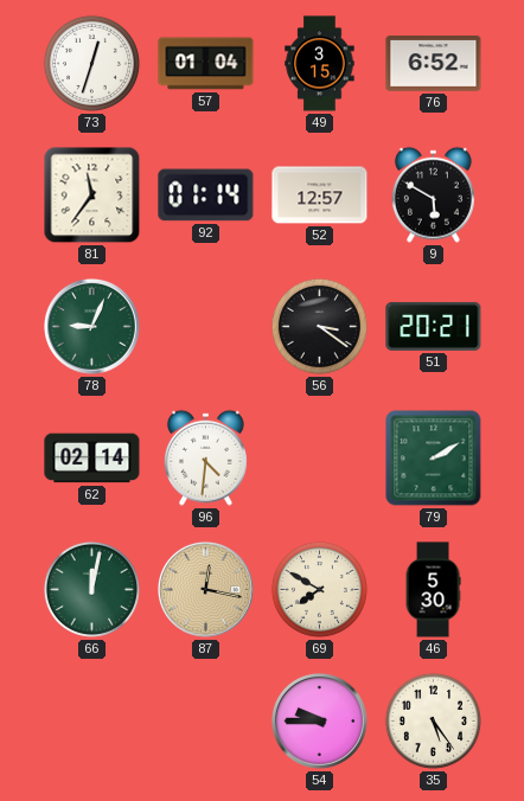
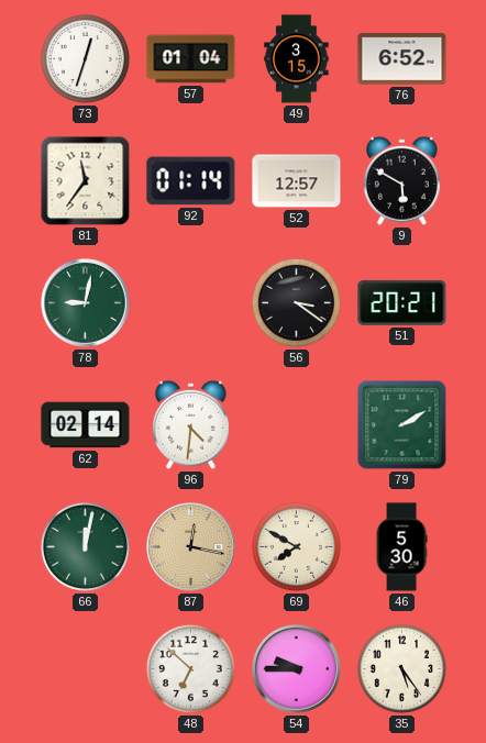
78: 9:04 -> 9:02
48: none -> 6:52
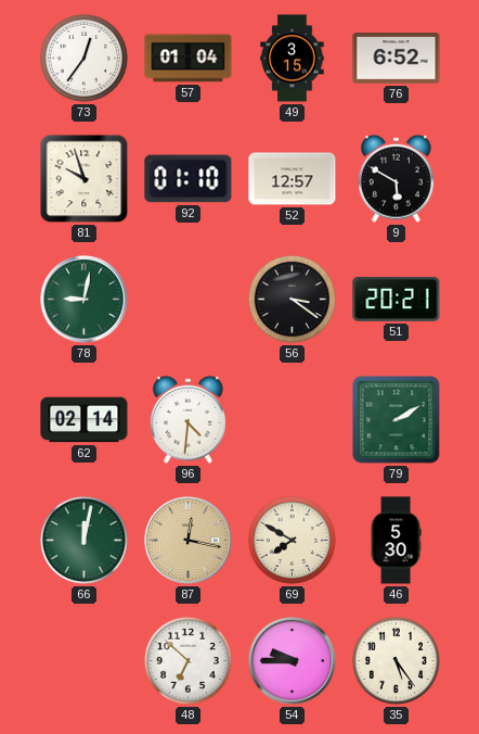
73: 12:33 -> 12:36
81: 11:36 -> 9:57
92: 01:14 -> 01:10
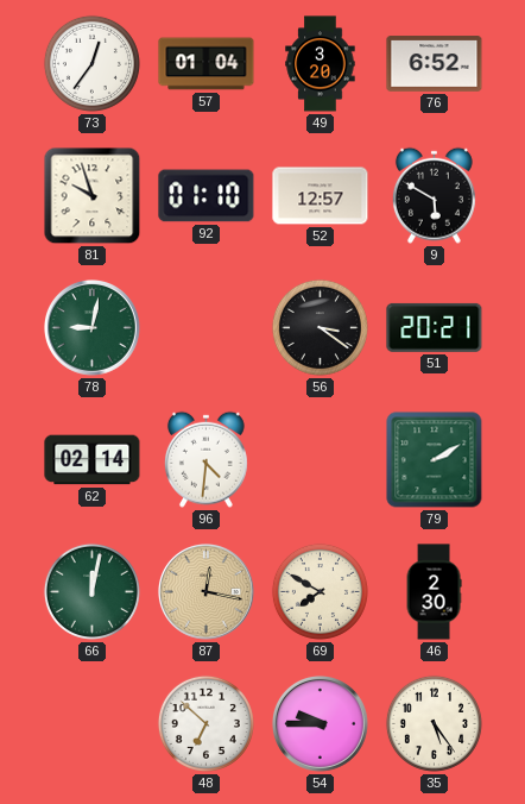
49: 3:15 -> 3:20
46: 5:30 -> 2:30
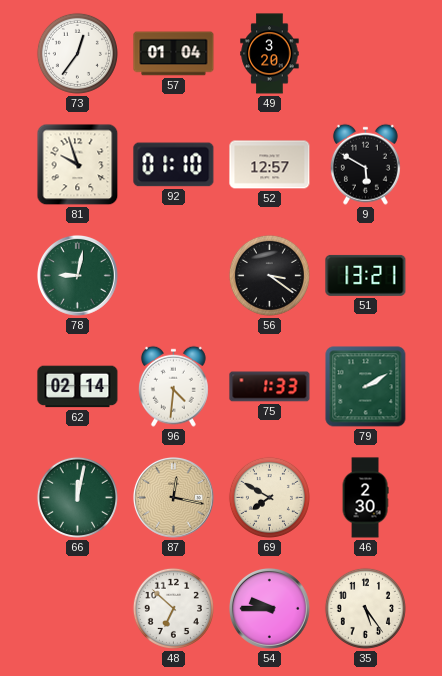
76: 6:52 -> none
51: 20:21 -> 13:21
75: none -> 1:33
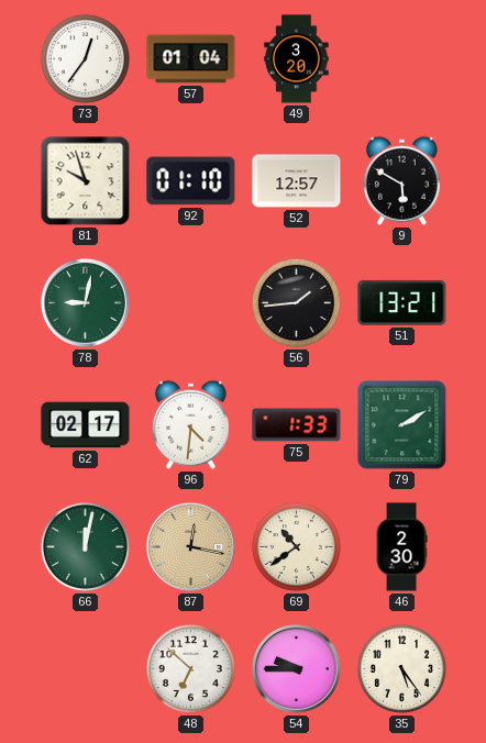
56: 3:21 -> 1:44
62: 02:14 -> 02:17
69: 7:50 -> 10:39
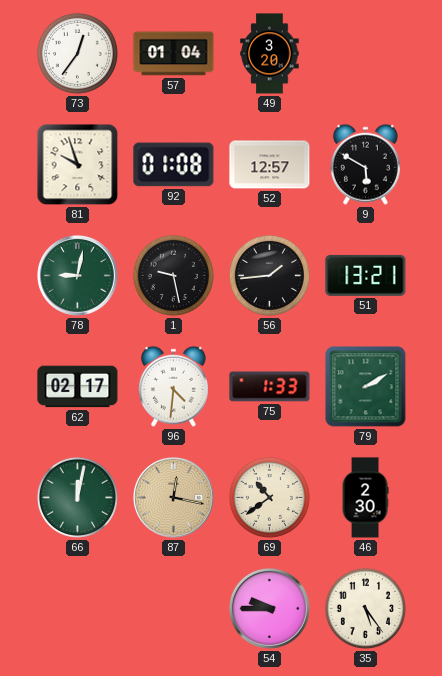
92: 01:10 -> 01:08
1: none -> 9:28
48: 6:52 -> none
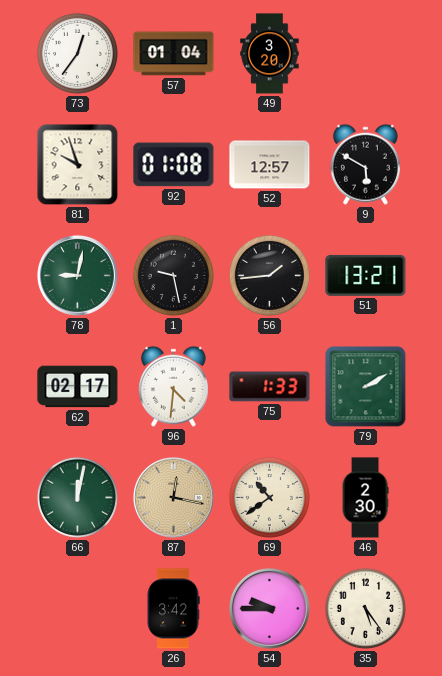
26: none -> 3:42
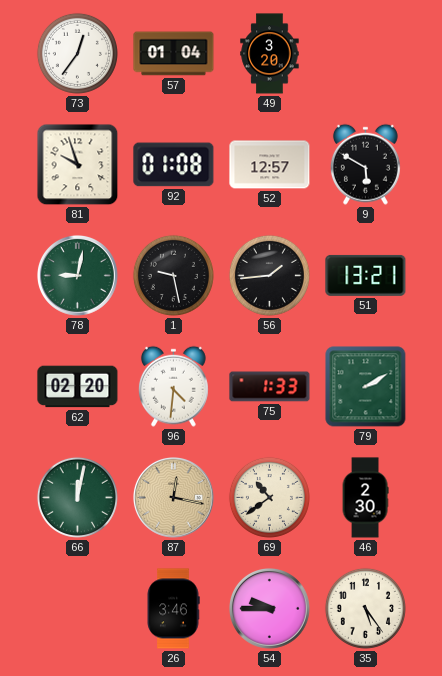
62: 02:17 -> 02:20
26: 3:42 -> 3:46
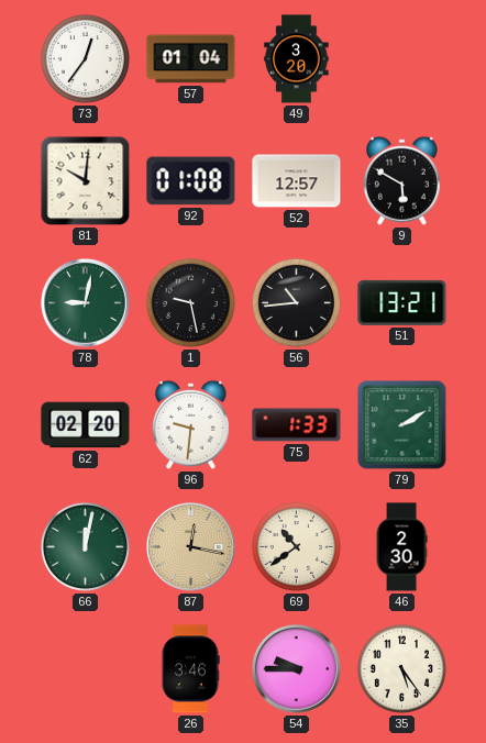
81: 9:57 -> 10:01
56: 1:44 -> 10:44
96: 4:31 -> 9:31
